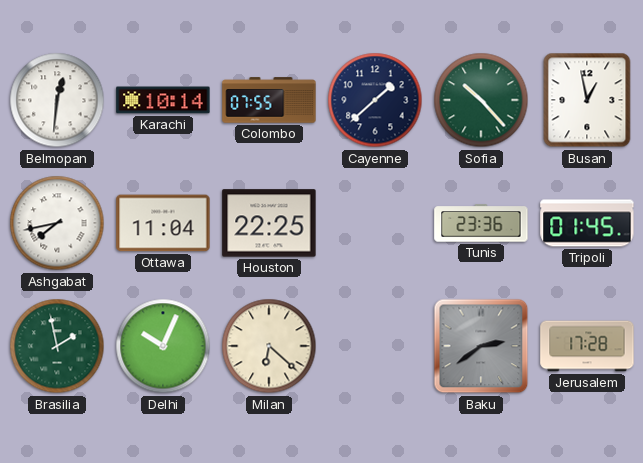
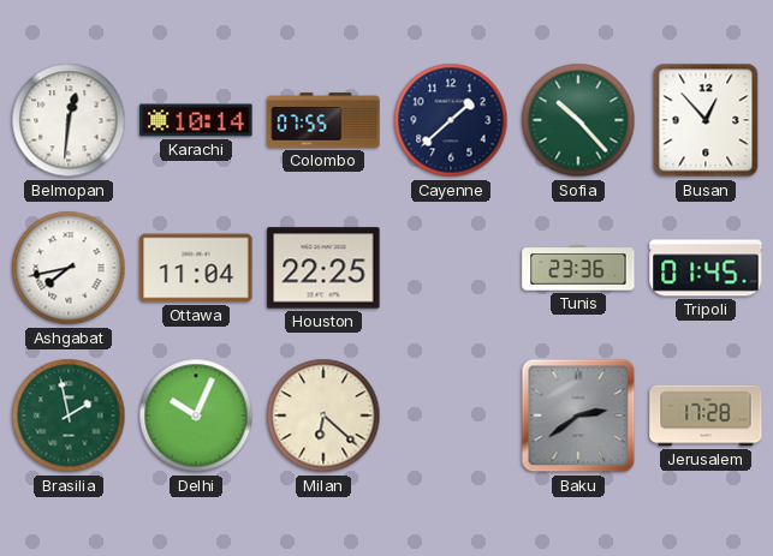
Busan: 12:58 -> 12:53
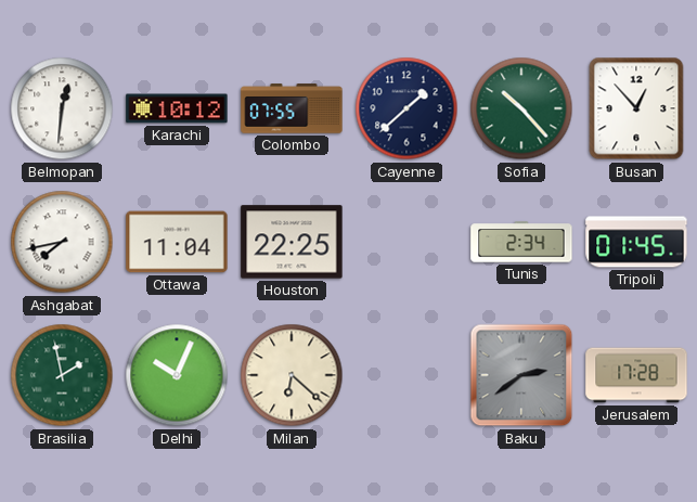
Karachi: 10:14 -> 10:12
Tunis: 23:36 -> 2:34
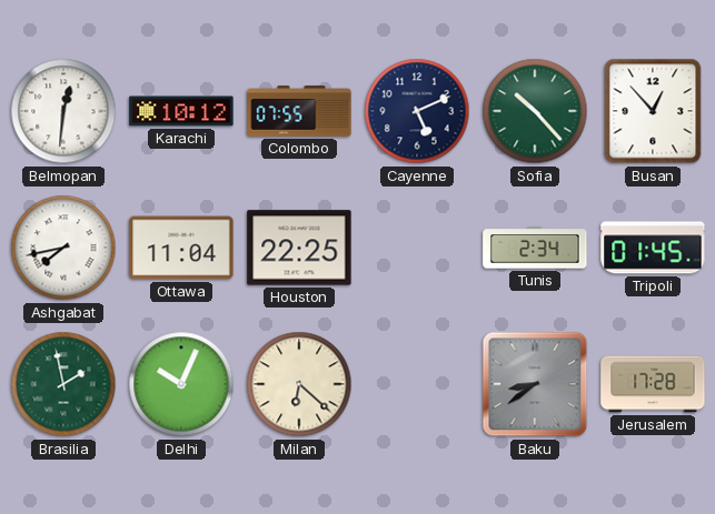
Cayenne: 1:38 -> 5:11
Baku: 2:39 -> 8:39
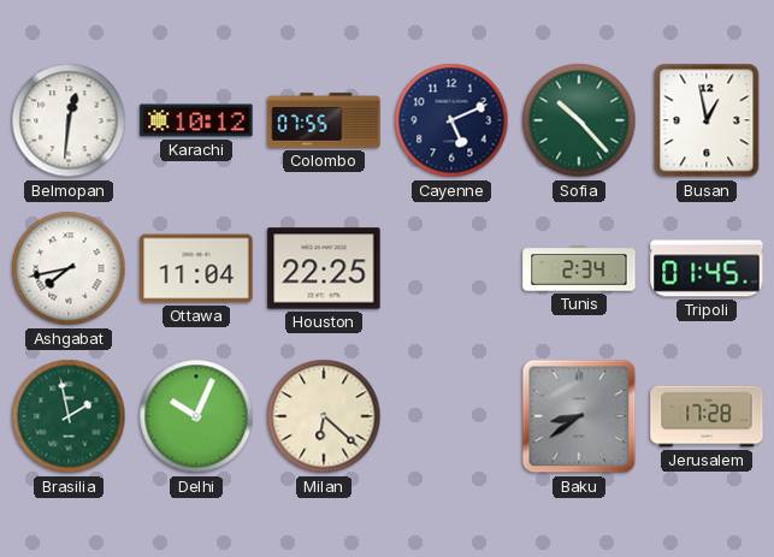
Busan: 12:53 -> 12:58
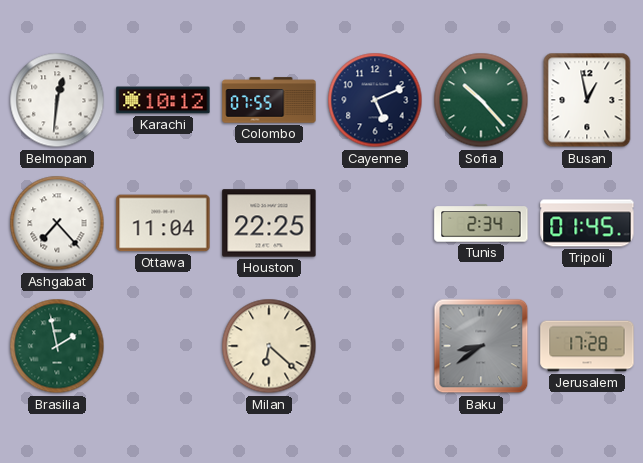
Ashgabat: 7:43 -> 7:23
Delhi: 10:04 -> none
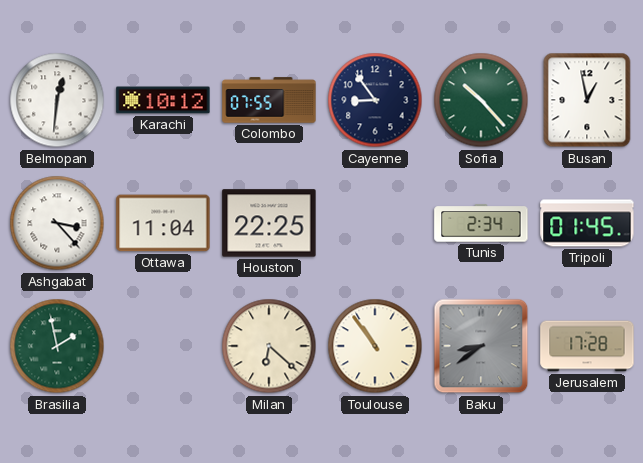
Cayenne: 5:11 -> 8:54
Ashgabat: 7:23 -> 3:23
Toulouse: none -> 10:54
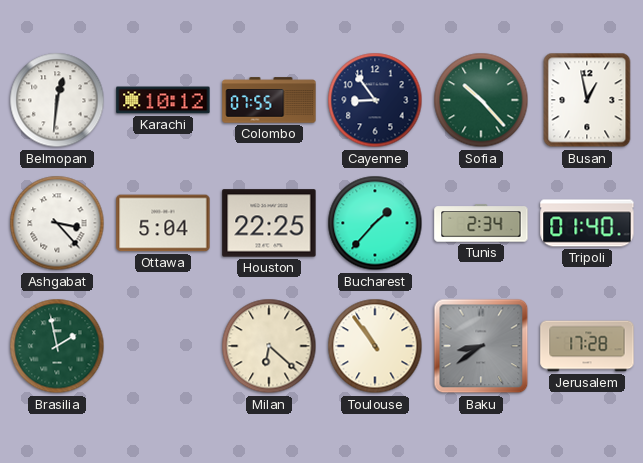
Ottawa: 11:04 -> 5:04
Bucharest: none -> 1:37
Tripoli: 01:45 -> 01:40
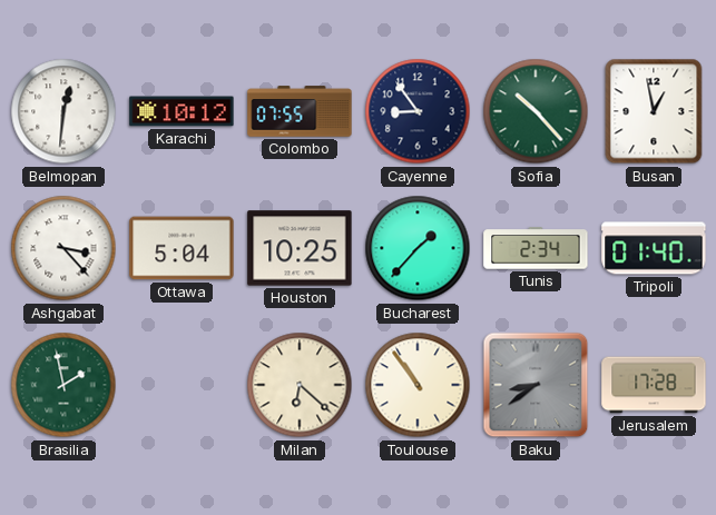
Houston: 22:25 -> 10:25
